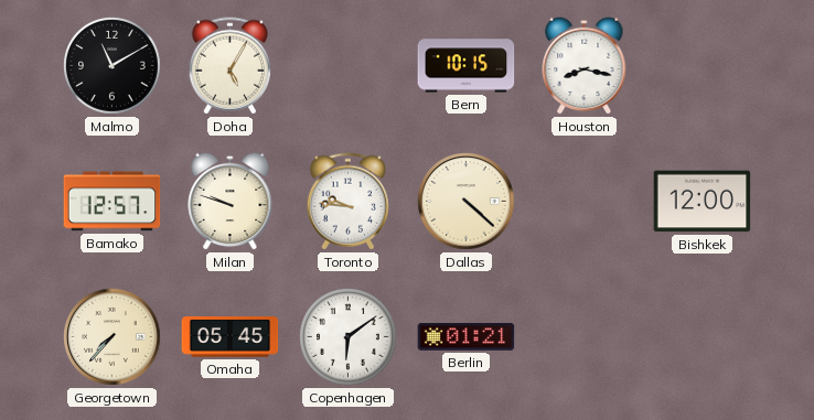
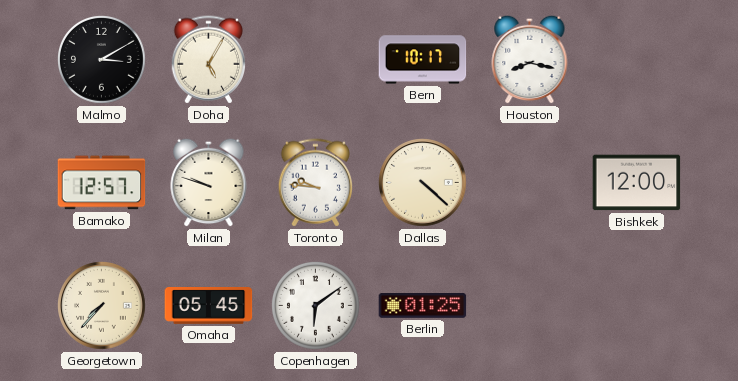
Malmo: 11:10 -> 3:10
Bern: 10:15 -> 10:17
Berlin: 01:21 -> 01:25
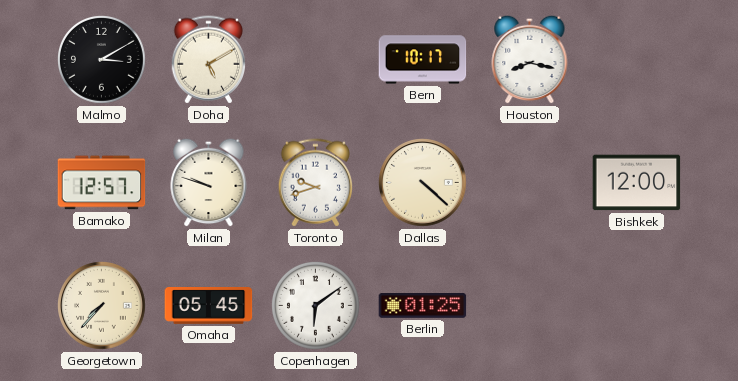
Doha: 5:05 -> 5:10
Toronto: 9:46 -> 9:42
